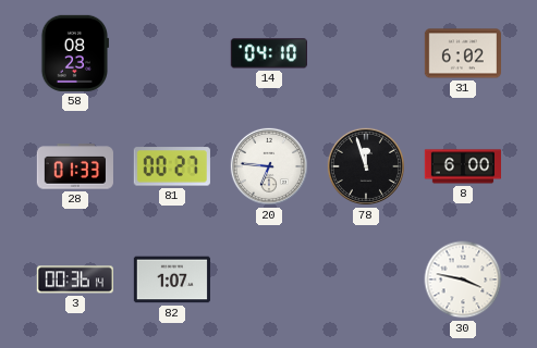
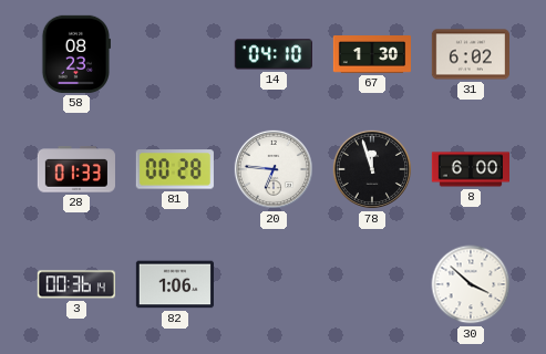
67: none -> 1:30
81: 00:27 -> 00:28
82: 1:07 -> 1:06
30: 3:47 -> 3:52
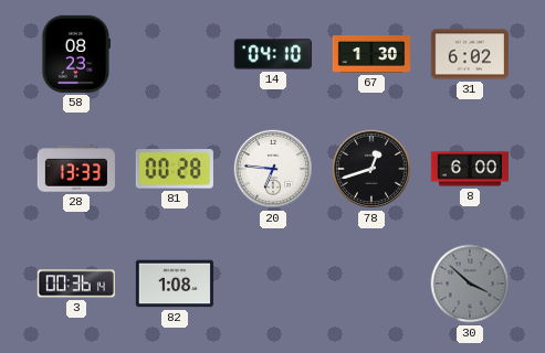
28: 01:33 -> 13:33
78: 11:57 -> 12:42
82: 1:06 -> 1:08
30 dial: white -> grey
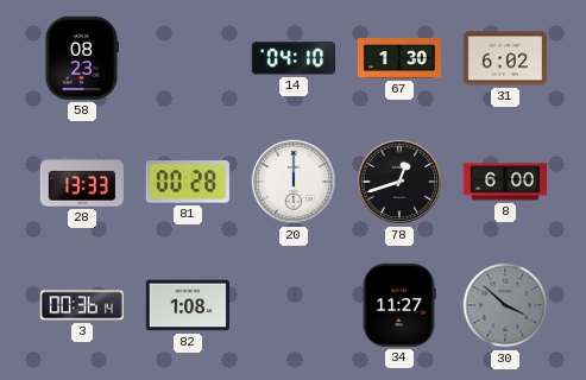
20: 6:46 -> 12:00
34: none -> 11:27
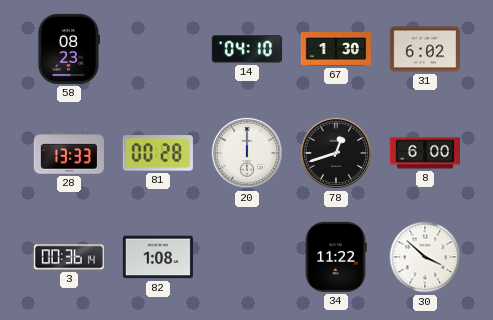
34: 11:27 -> 11:22
30 dial: grey -> white
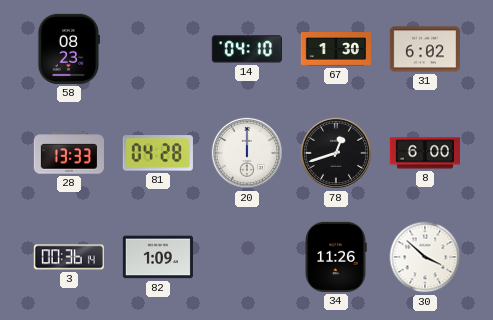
81: 00:28 -> 04:28
82: 1:08 -> 1:09
34: 11:22 -> 11:26
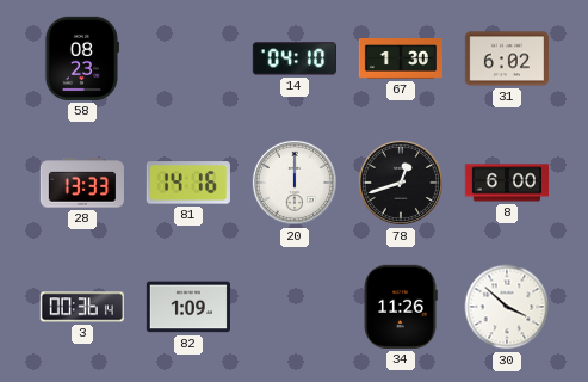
81: 04:28 -> 14:16
